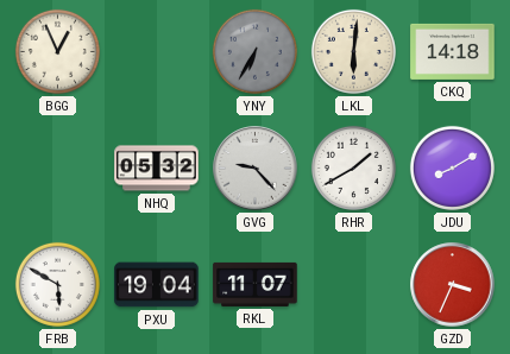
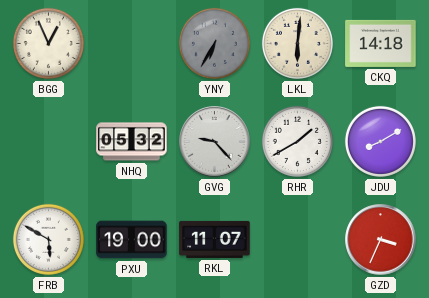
PXU: 19:04 -> 19:00
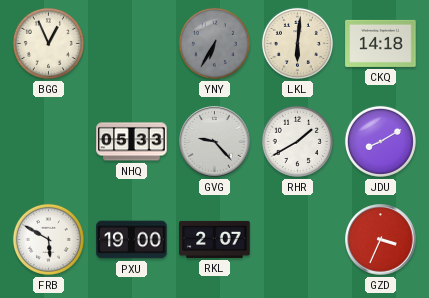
NHQ: 05:32 -> 05:33
RKL: 11:07 -> 2:07
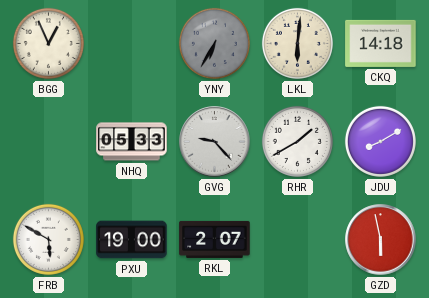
GZD: 3:34 -> 5:58
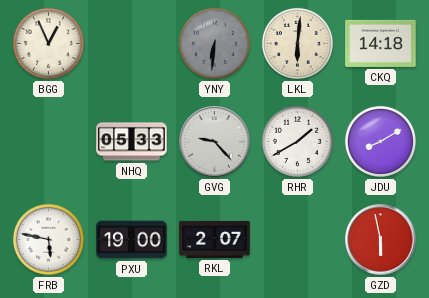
YNY: 6:35 -> 6:31
FRB: 5:50 -> 5:47
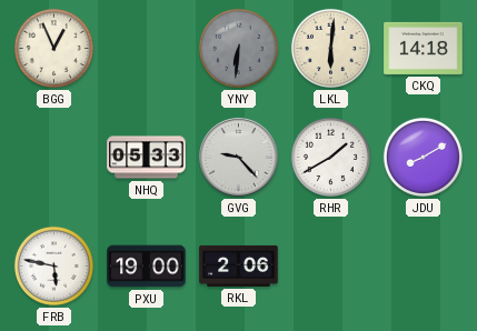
RKL: 2:07 -> 2:06
GZD: 5:58 -> none
